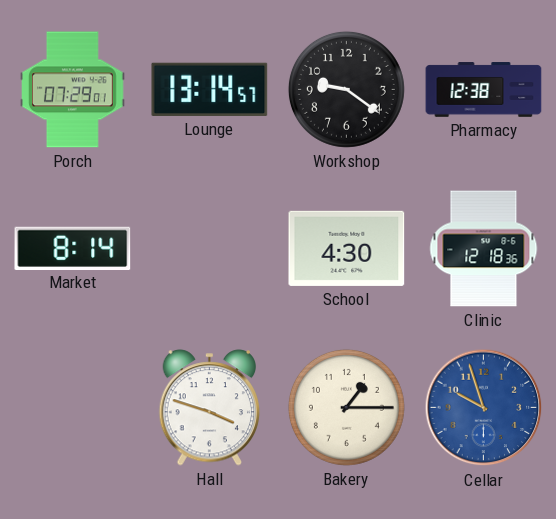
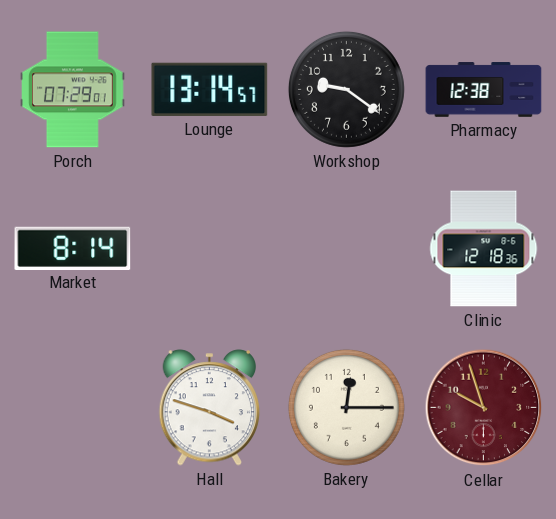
School: 4:30 -> none
Bakery: 1:15 -> 12:15
Cellar dial: blue -> burgundy
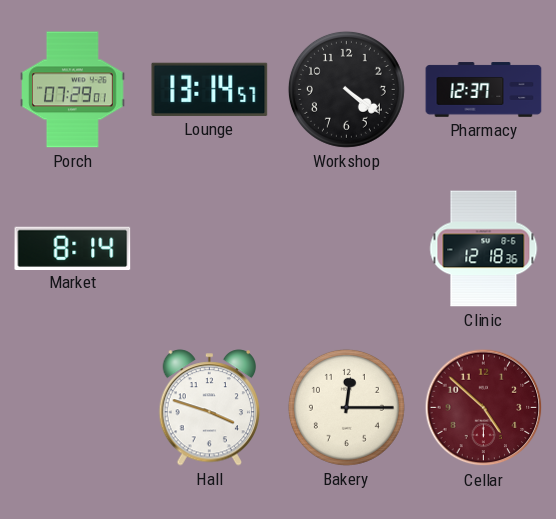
Workshop: 9:21 -> 4:21
Pharmacy: 12:38 -> 12:37
Cellar: 9:57 -> 4:52
